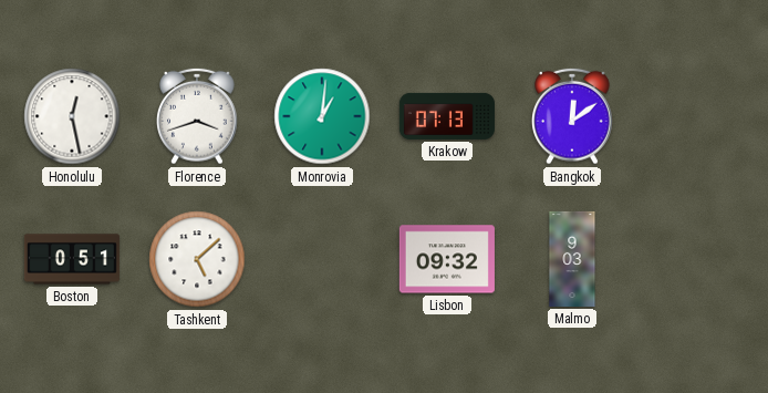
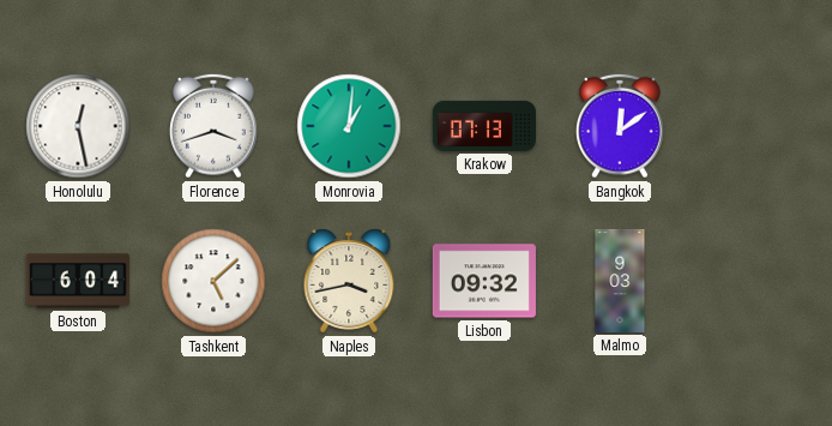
Boston: 0:51 -> 6:04
Naples: none -> 3:43
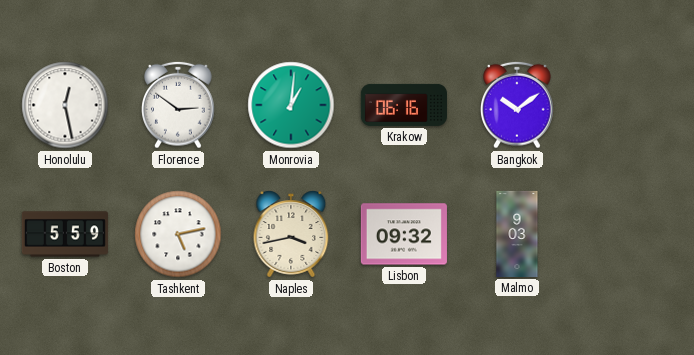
Florence: 3:42 -> 2:51
Krakow: 07:13 -> 06:16
Bangkok: 12:09 -> 10:09
Boston: 6:04 -> 5:59
Tashkent: 5:08 -> 5:13
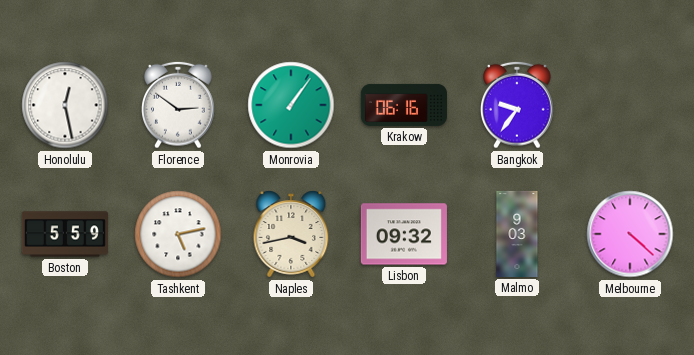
Monrovia: 1:01 -> 1:06
Bangkok: 10:09 -> 9:36
Melbourne: none -> 4:22
